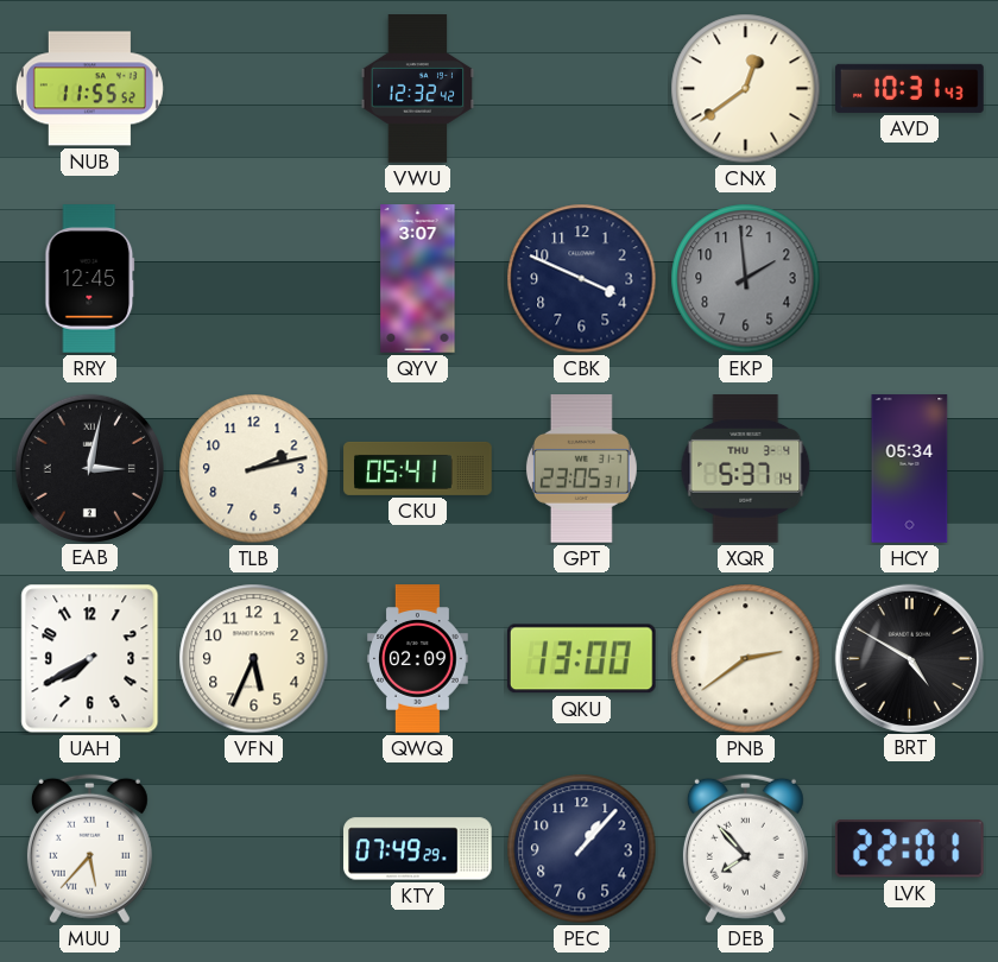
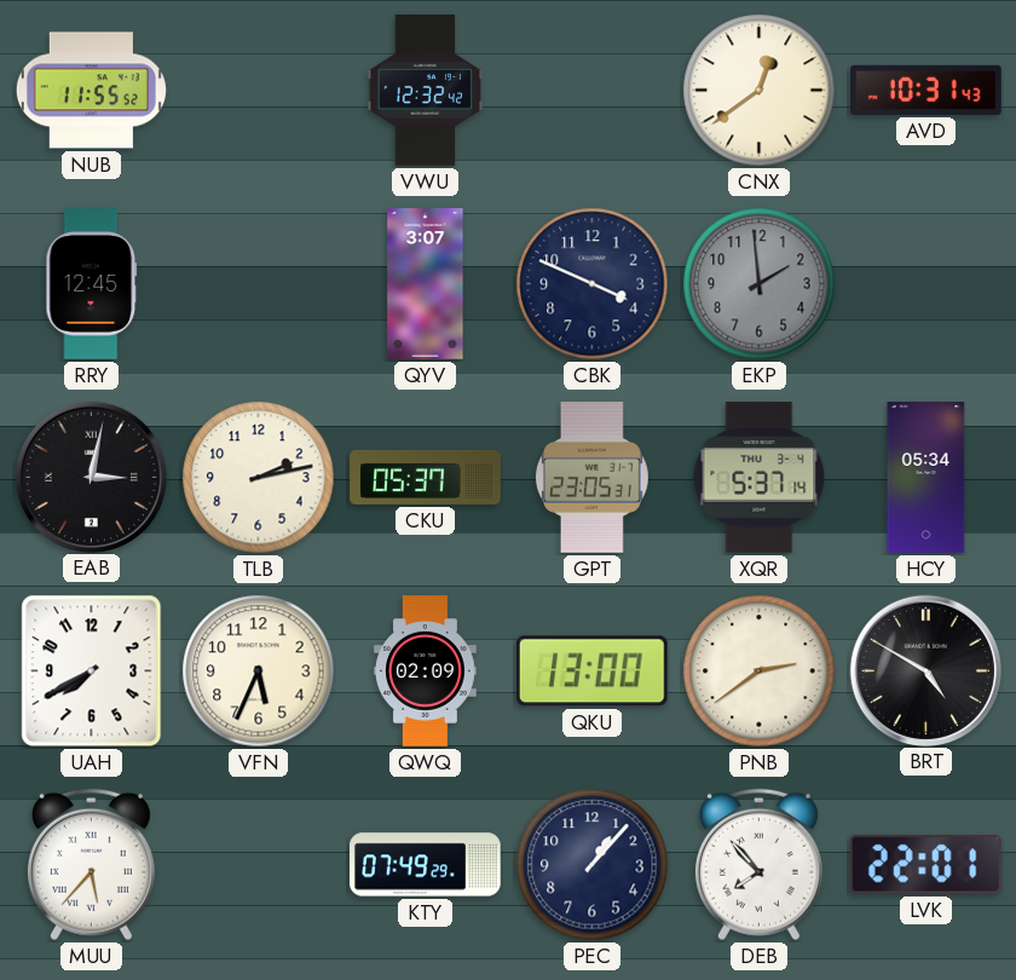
CKU: 05:41 -> 05:37
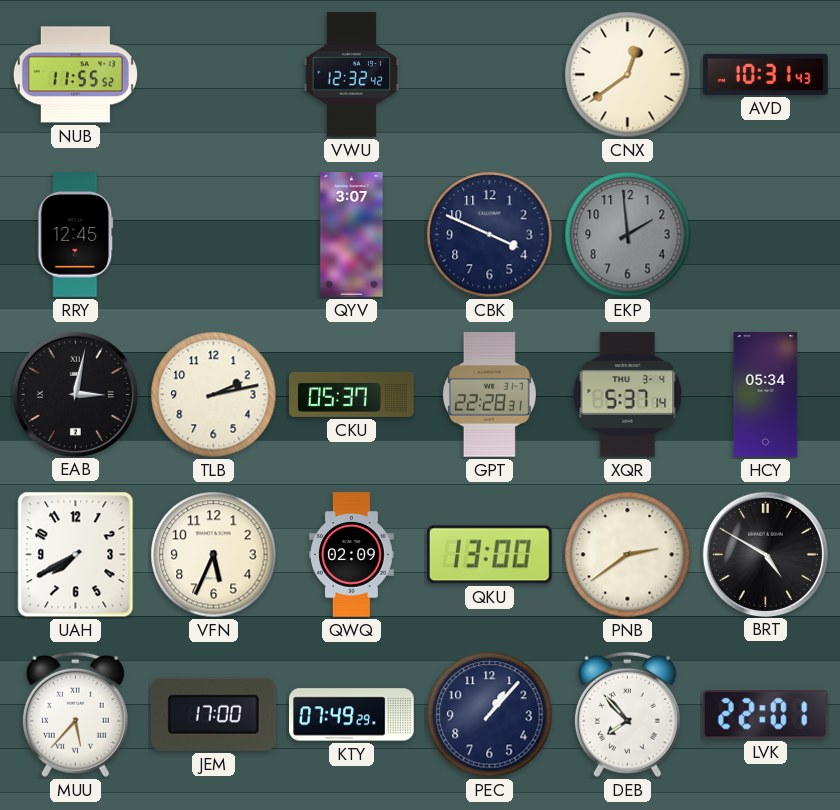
GPT: 23:05 -> 22:28
JEM: none -> 17:00
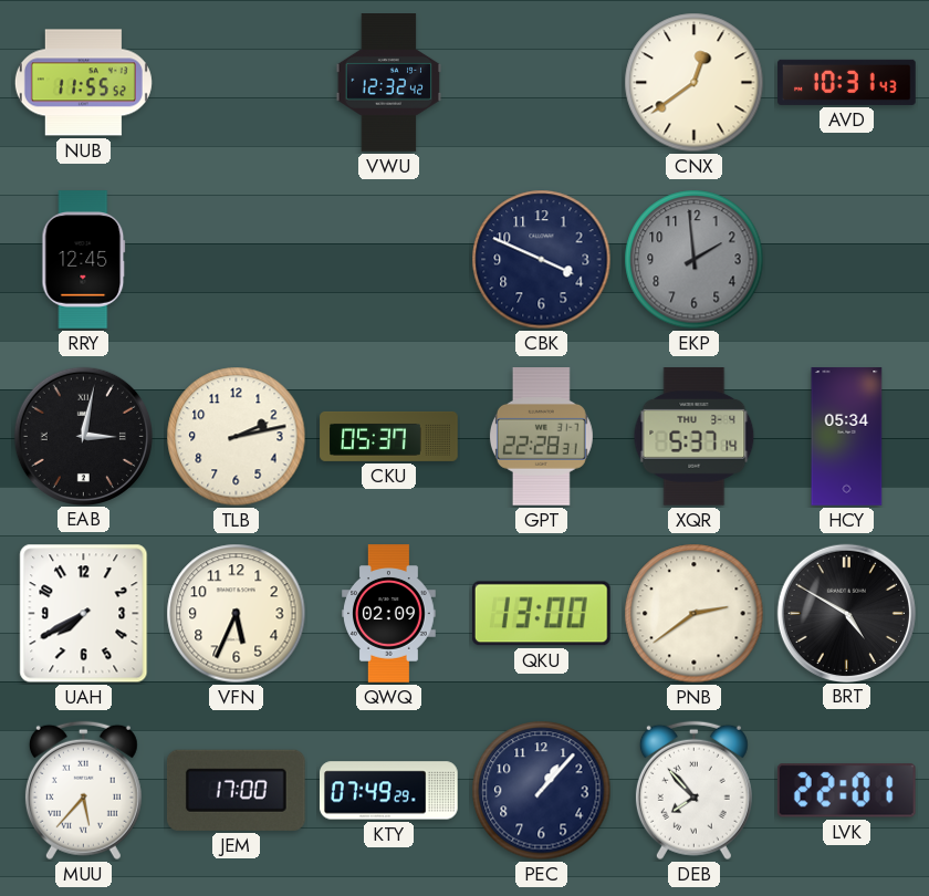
QYV: 3:07 -> none
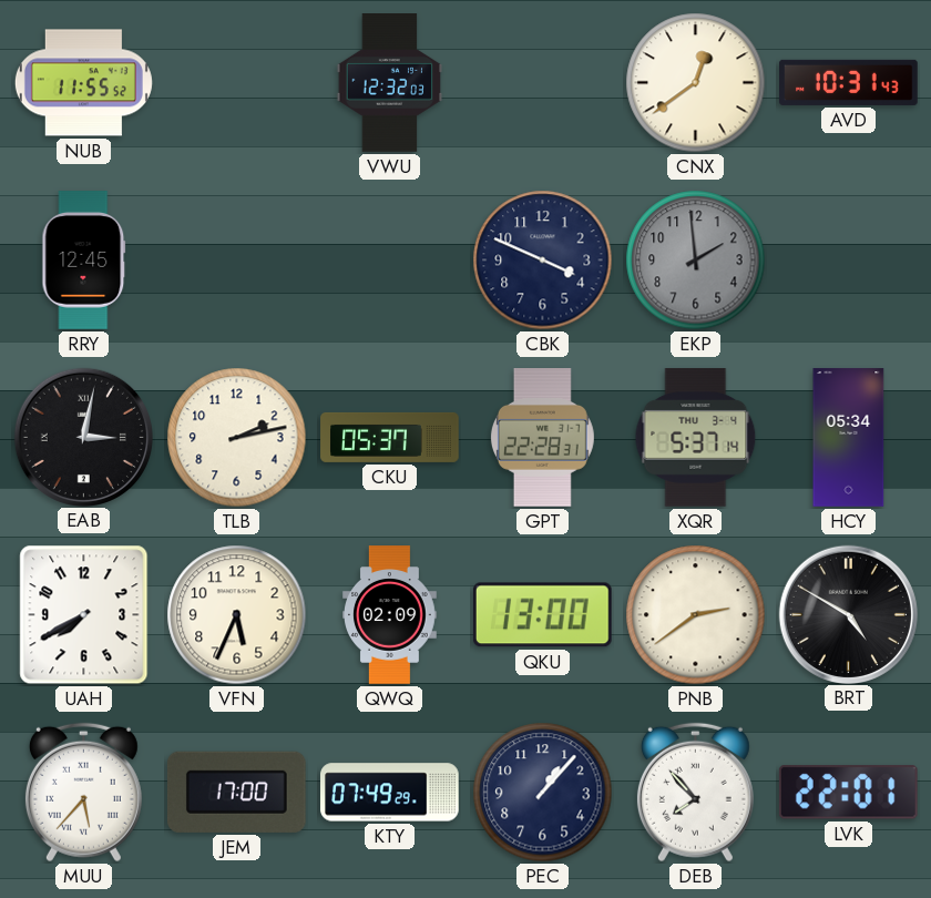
VWU: 12:32:42 -> 12:32:03
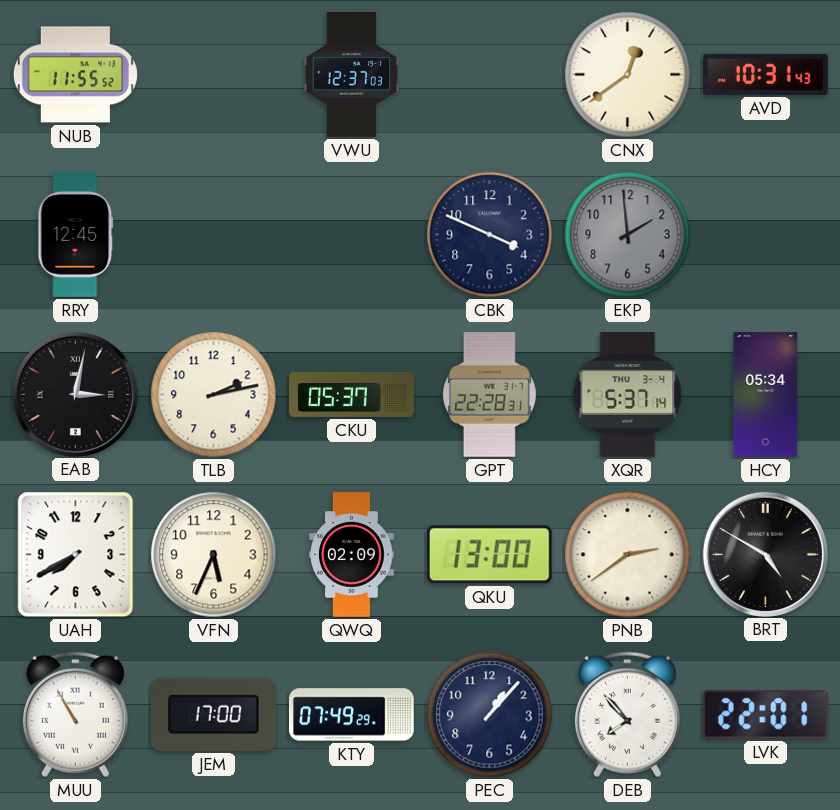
VWU: 12:32 -> 12:37
MUU: 5:37 -> 10:55
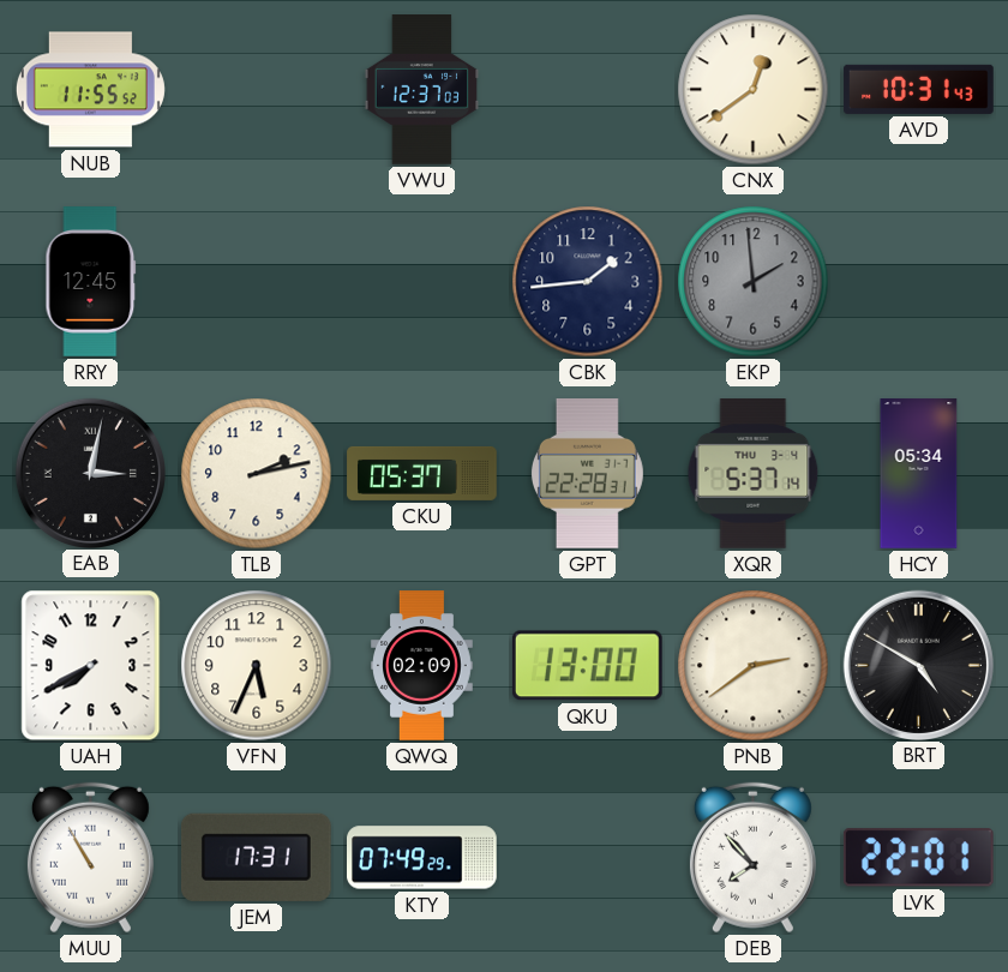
CBK: 3:49 -> 1:44
JEM: 17:00 -> 17:31
PEC: 1:07 -> none
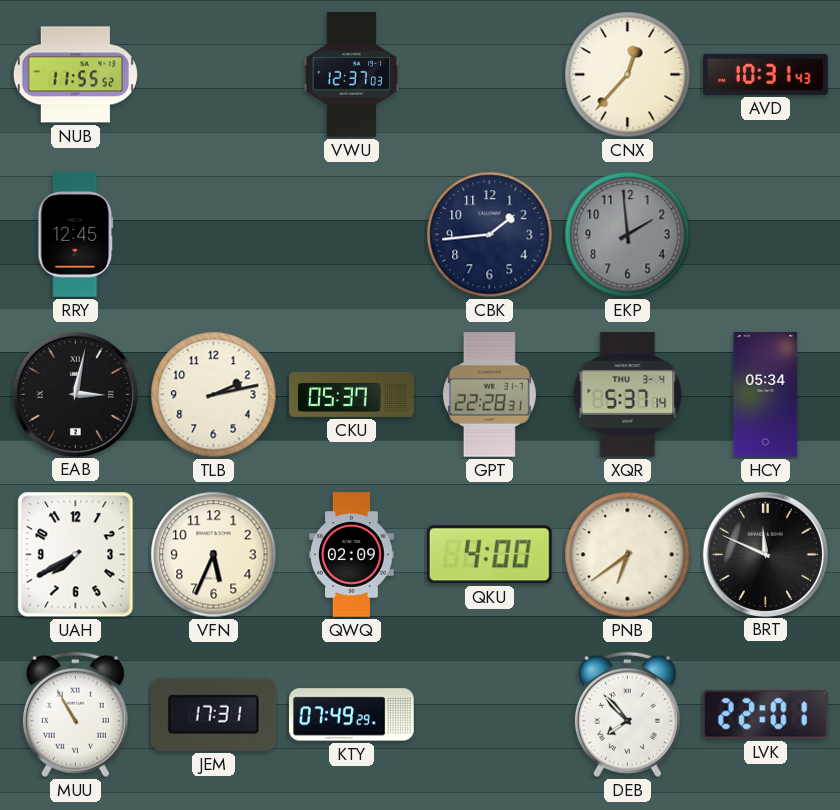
CNX: 12:39 -> 12:37
QKU: 13:00 -> 4:00
PNB: 2:39 -> 6:39
BRT: 4:50 -> 11:49
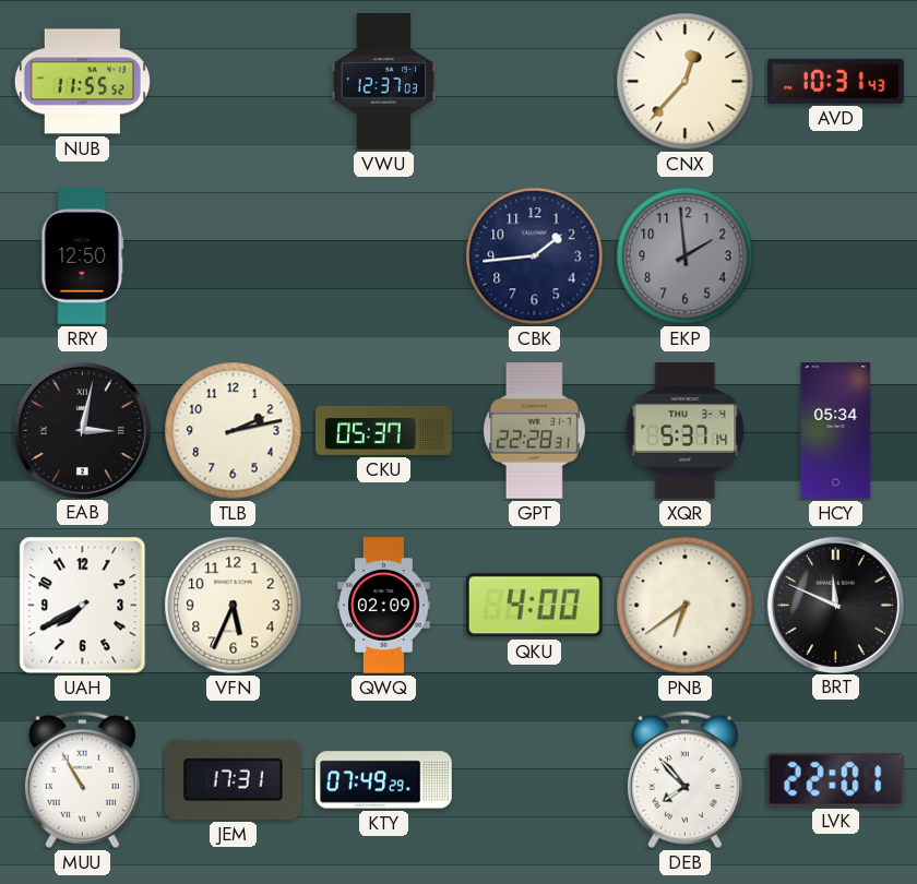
RRY: 12:45 -> 12:50
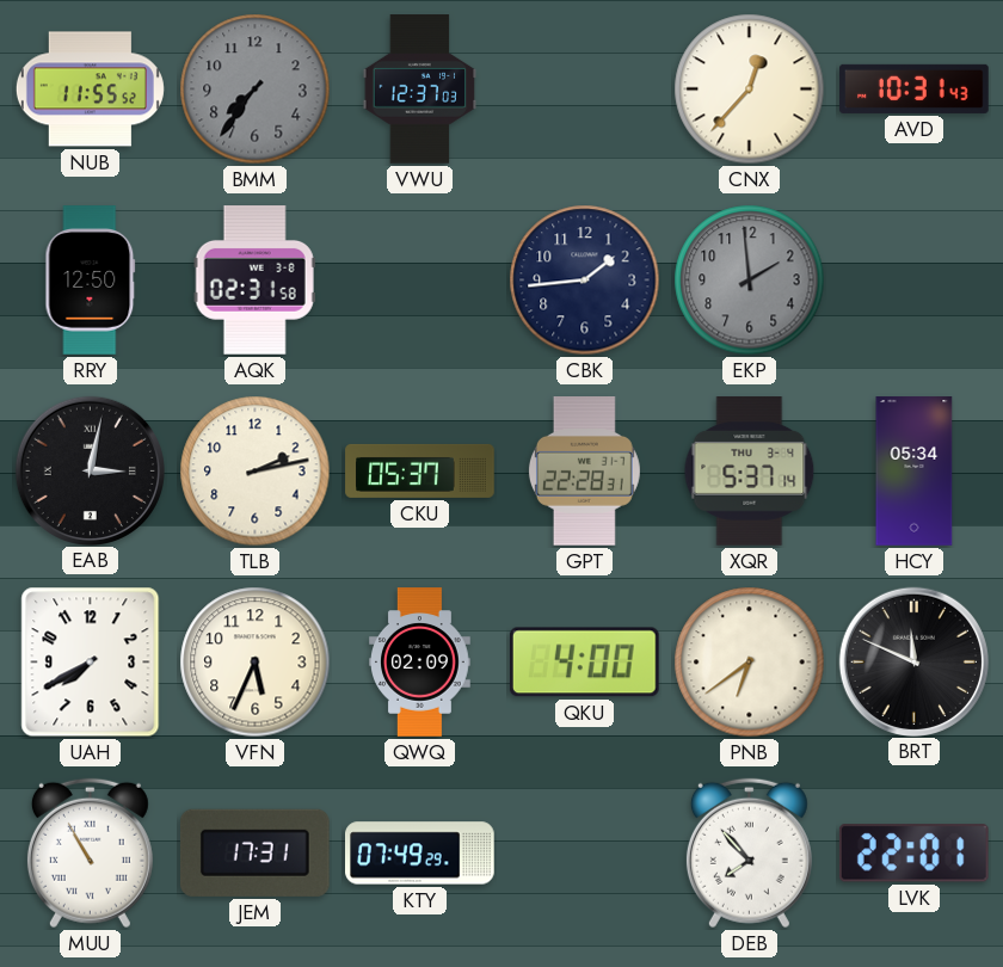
BMM: none -> 7:36
AQK: none -> 02:31
